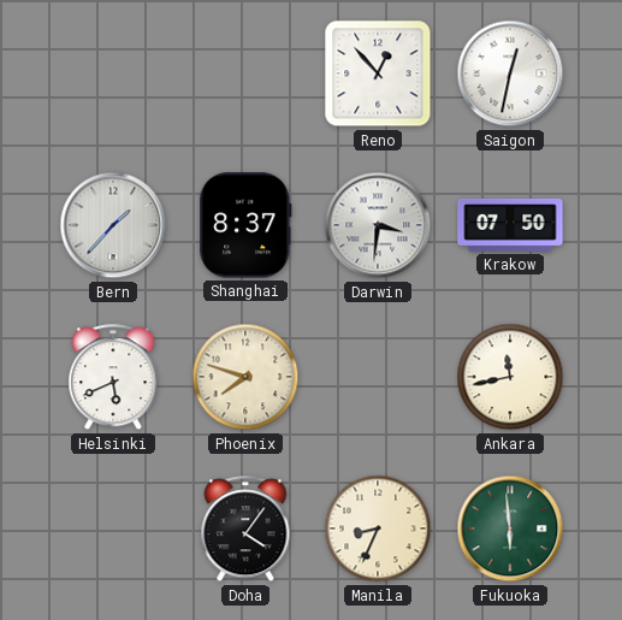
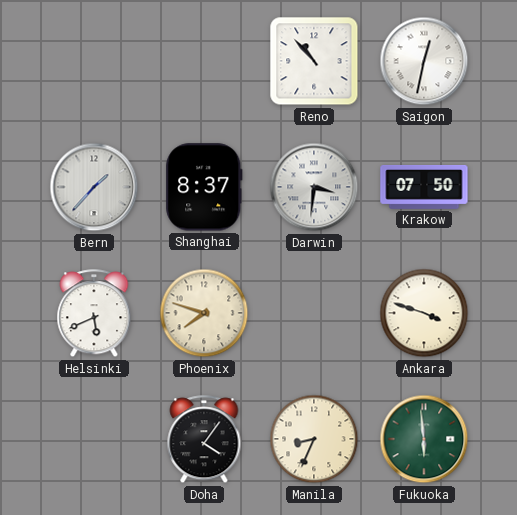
Reno: 12:53 -> 10:53
Ankara: 11:43 -> 3:48
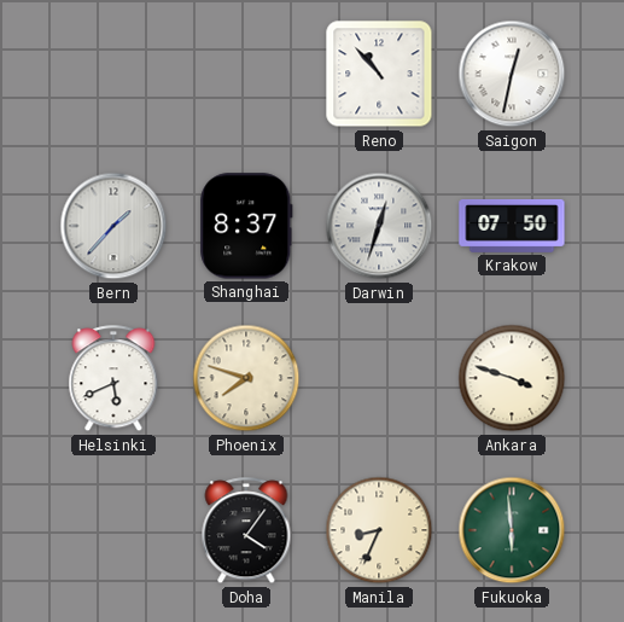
Darwin: 3:31 -> 12:33
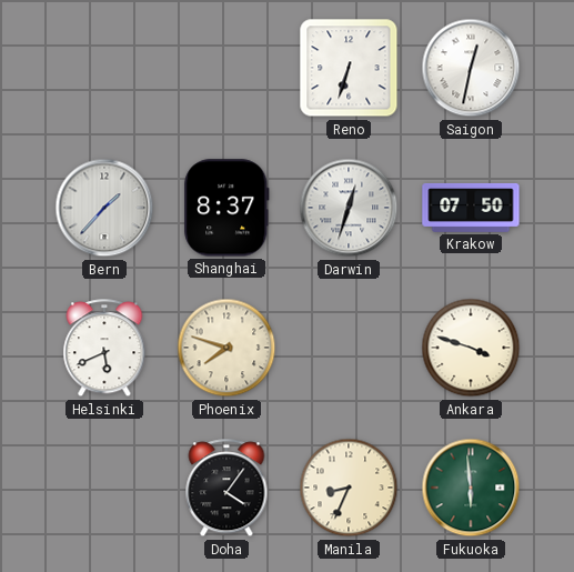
Reno: 10:53 -> 6:33
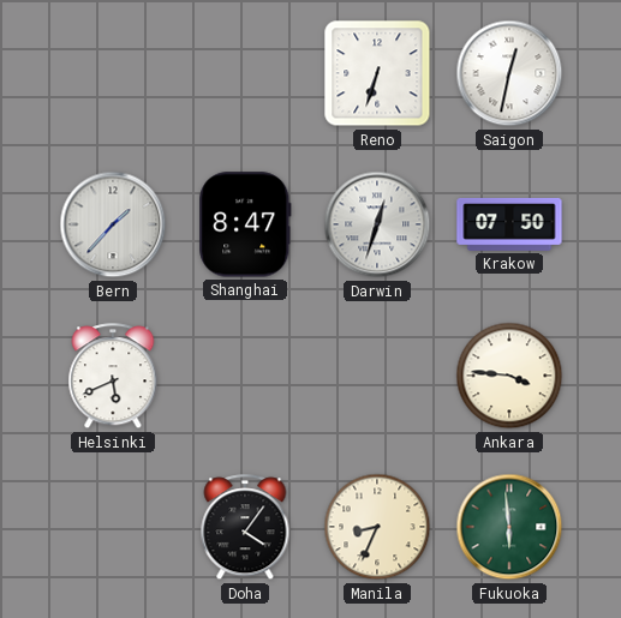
Shanghai: 8:37 -> 8:47
Phoenix: 7:48 -> none
Ankara: 3:48 -> 3:46
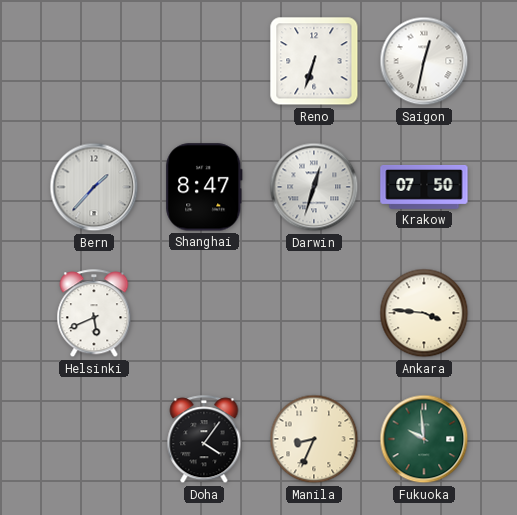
Fukuoka: 5:59 -> 9:59
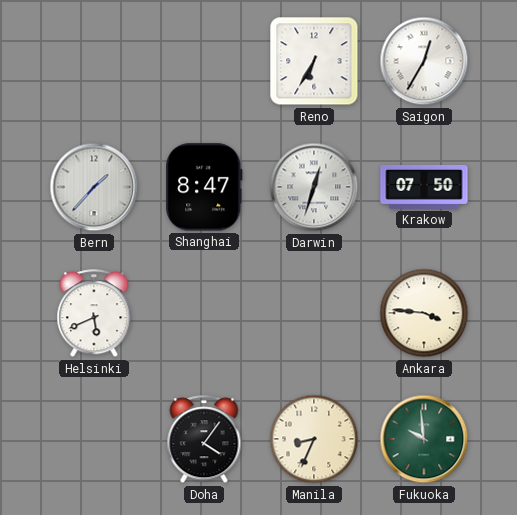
Reno: 6:33 -> 6:35
Saigon: 12:32 -> 12:35
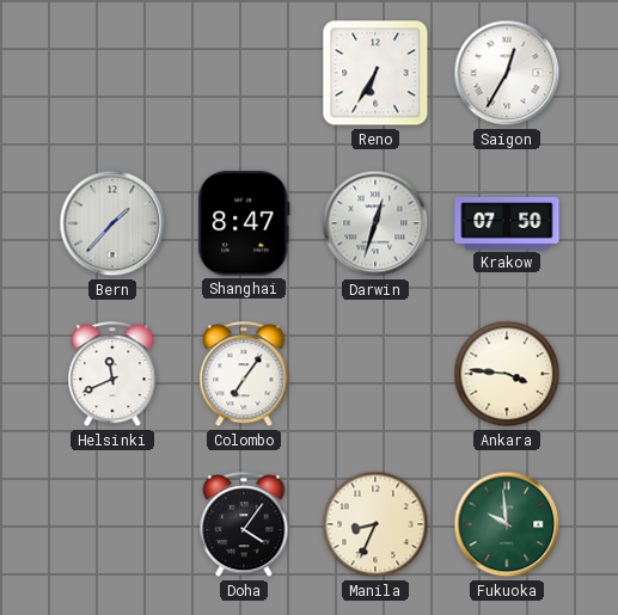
Helsinki: 5:41 -> 11:41
Colombo: none -> 7:06
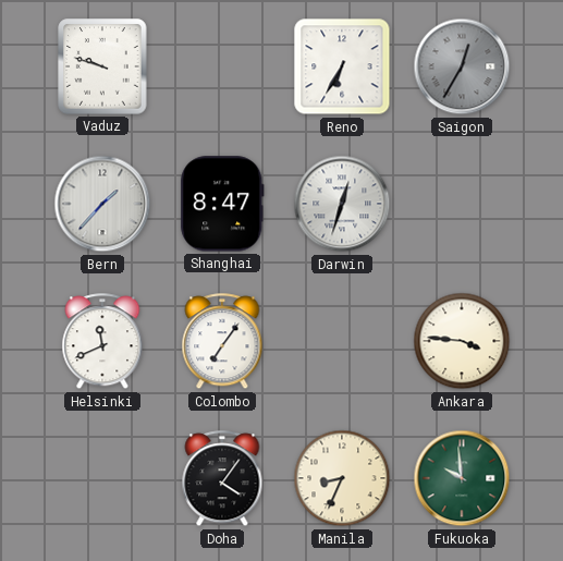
Vaduz: none -> 9:48
Saigon dial: white -> grey
Krakow: 07:50 -> none
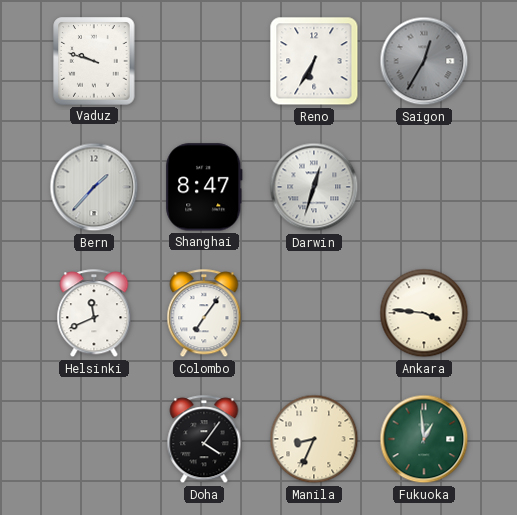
Fukuoka: 9:59 -> 12:59
